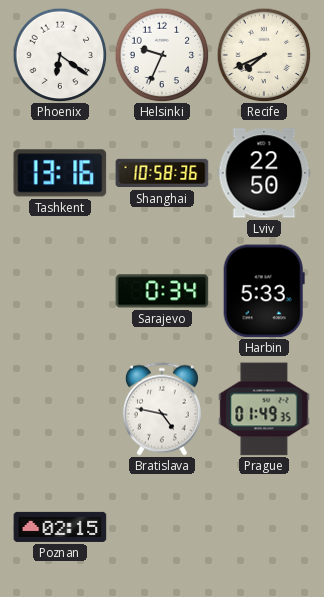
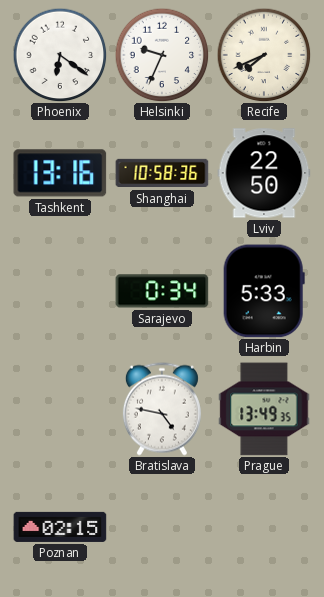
Prague: 01:49 -> 13:49
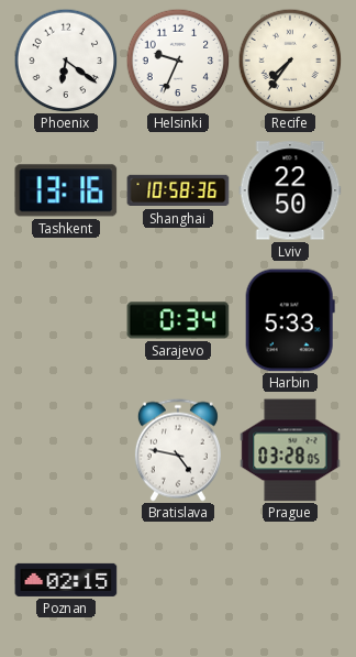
Recife: 7:41 -> 7:36
Prague: 13:49 -> 03:28
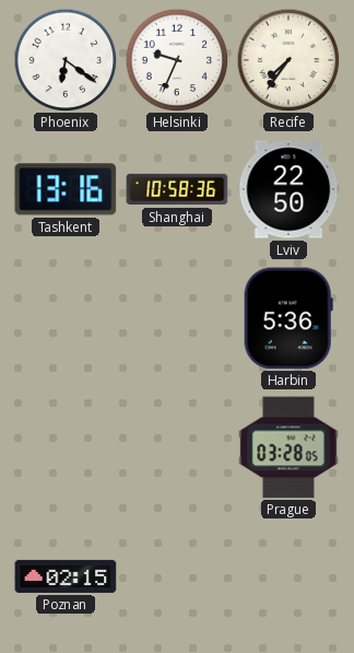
Sarajevo: 0:34 -> none
Harbin: 5:33 -> 5:36
Bratislava: 4:47 -> none
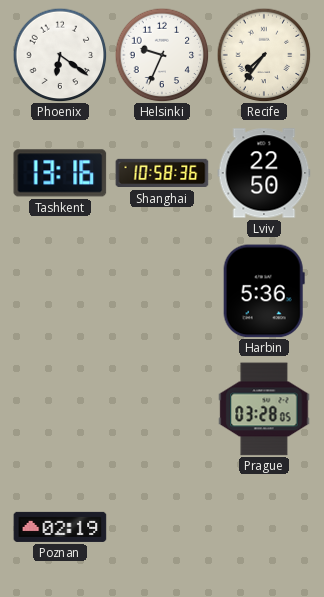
Poznan: 02:15 -> 02:19
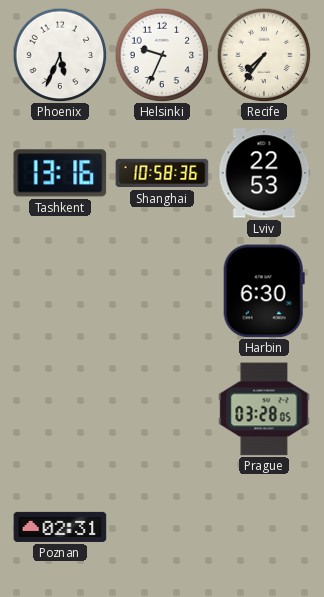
Phoenix: 6:21 -> 5:34
Lviv: 22:50 -> 22:53
Harbin: 5:36 -> 6:30
Poznan: 02:19 -> 02:31
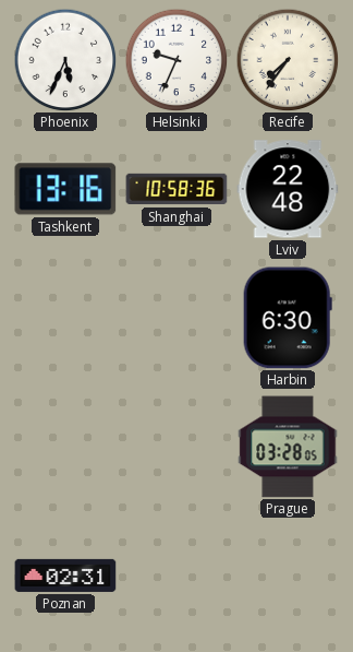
Lviv: 22:53 -> 22:48
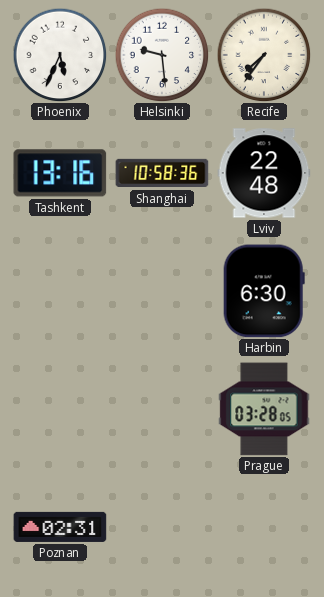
Helsinki: 9:34 -> 9:29
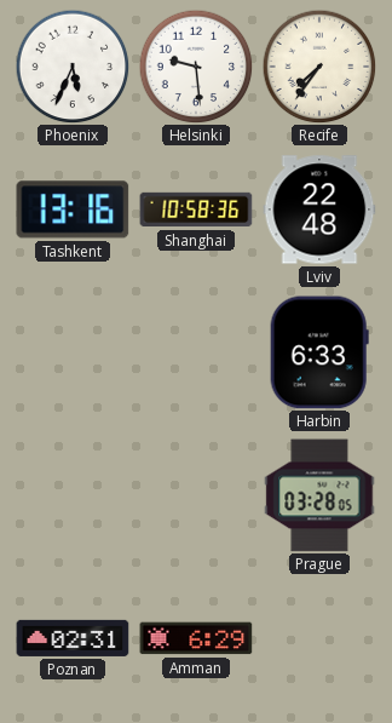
Harbin: 6:30 -> 6:33
Amman: none -> 6:29
